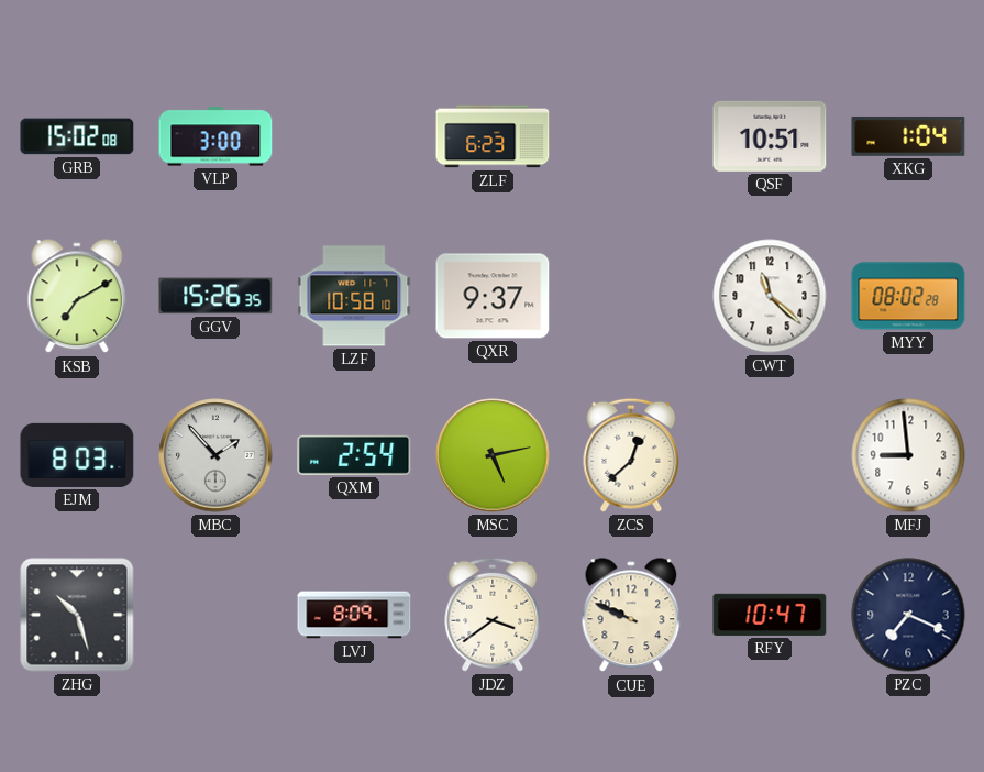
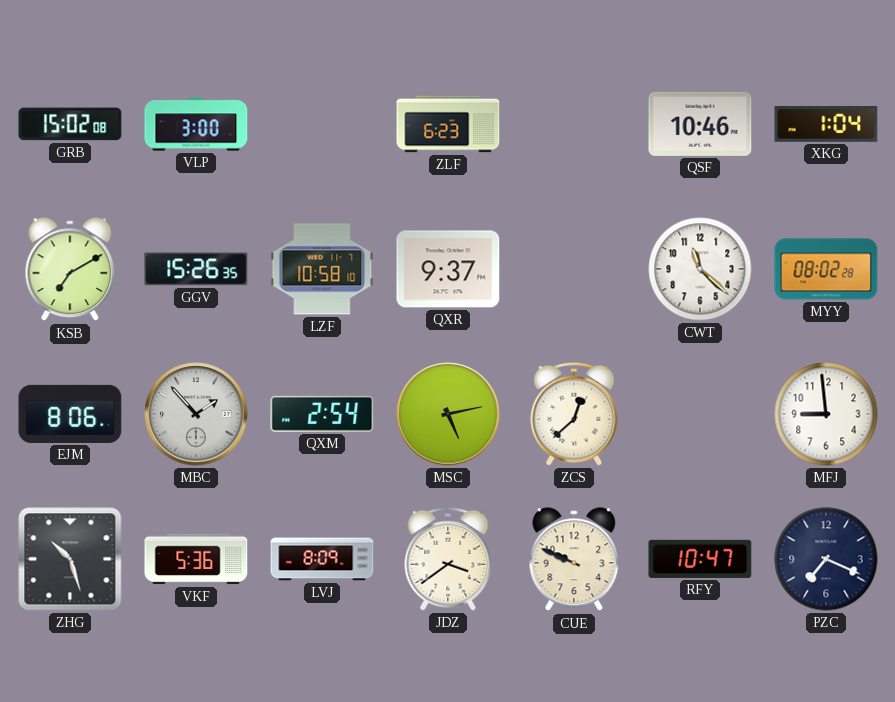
QSF: 10:51 -> 10:46
EJM: 8:03 -> 8:06
VKF: none -> 5:36
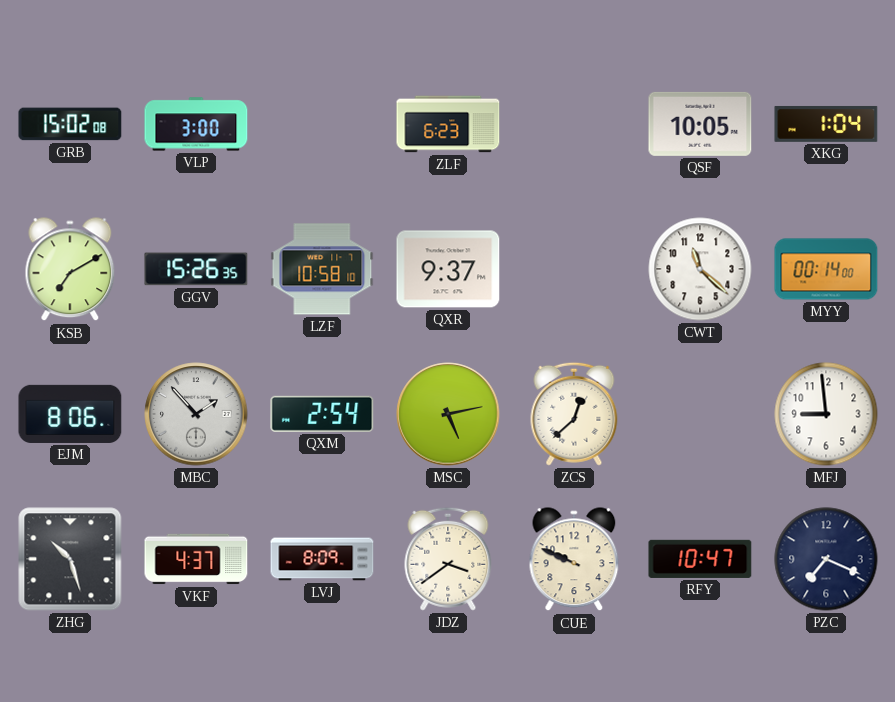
QSF: 10:46 -> 10:05
MYY: 08:02 -> 00:14
VKF: 5:36 -> 4:37
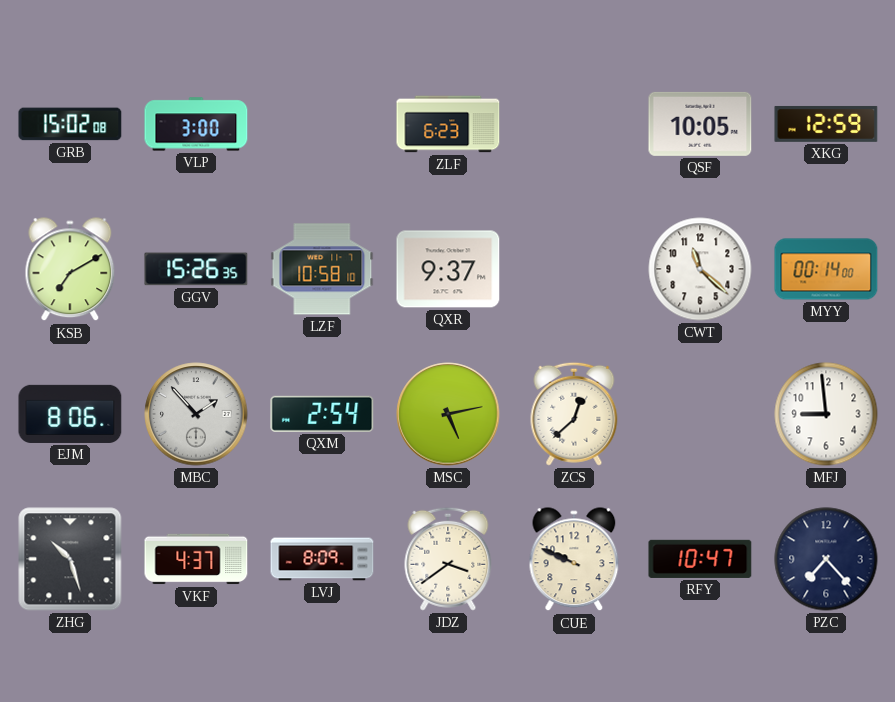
XKG: 1:04 -> 12:59
PZC: 7:19 -> 7:23
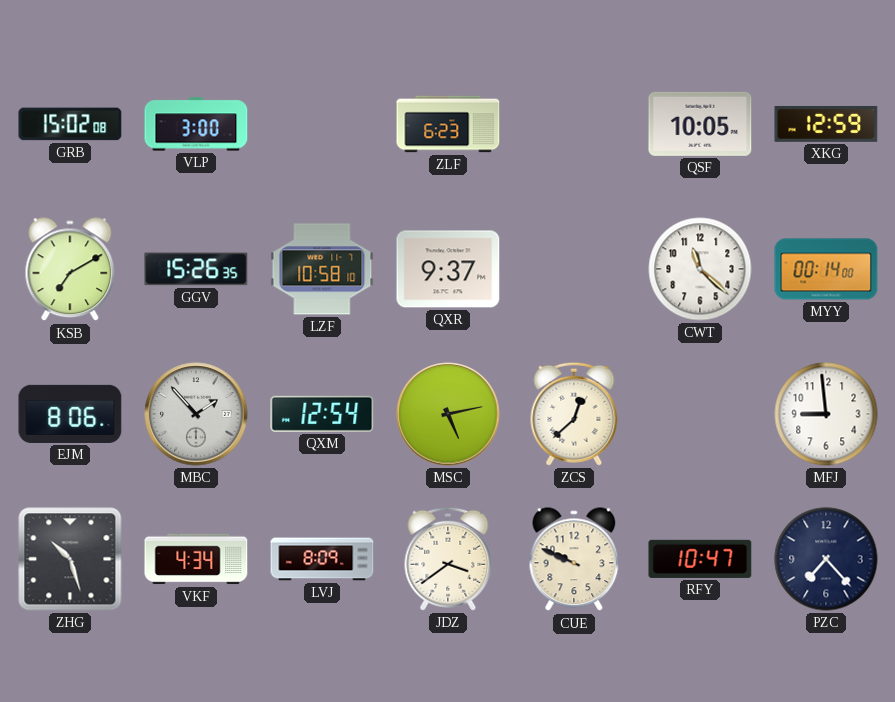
QXM: 2:54 -> 12:54
VKF: 4:37 -> 4:34
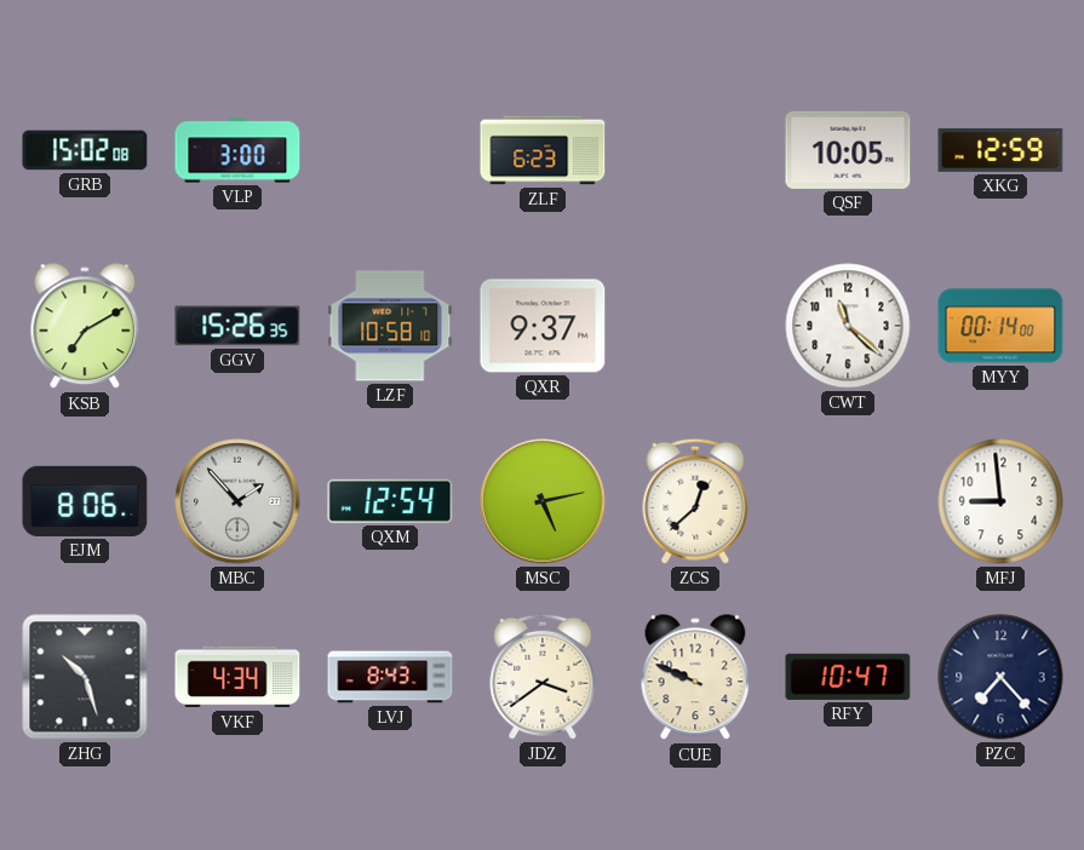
LVJ: 8:09 -> 8:43
